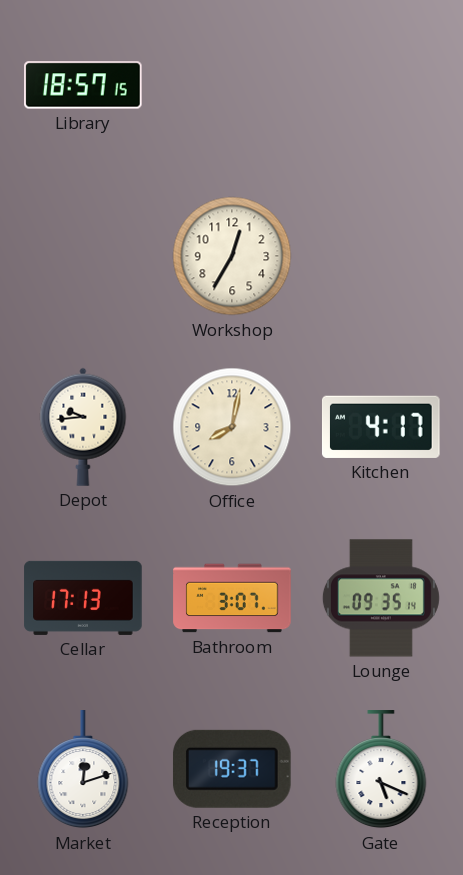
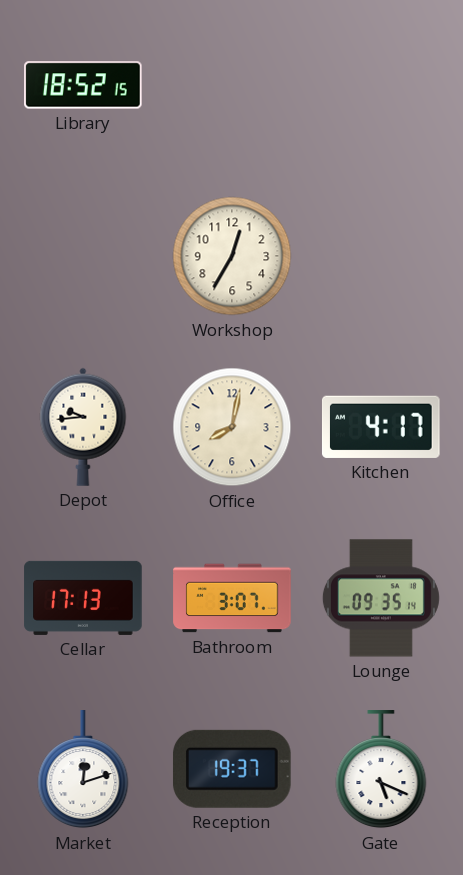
Library: 18:57 -> 18:52
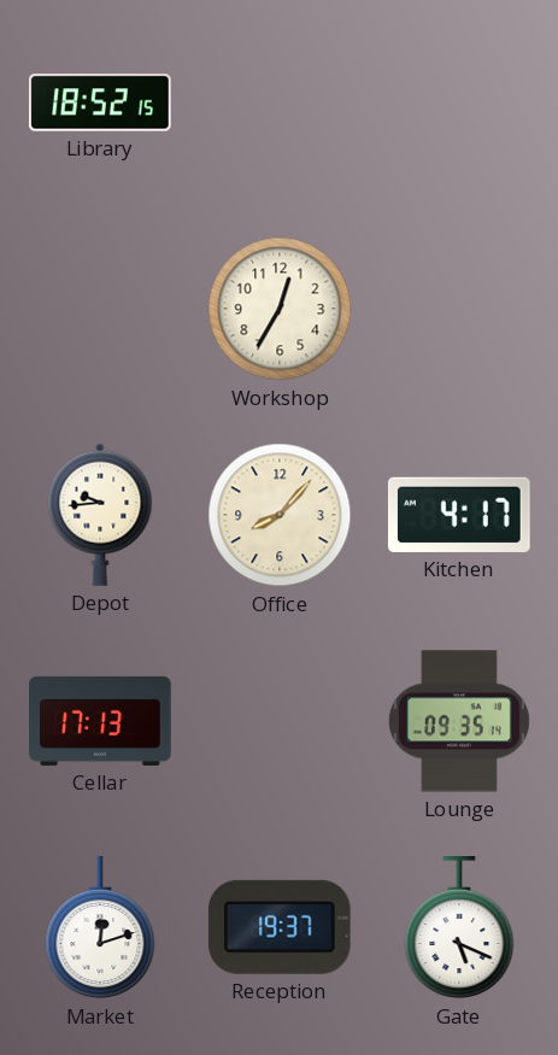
Office: 8:02 -> 8:07
Bathroom: 3:07 -> none
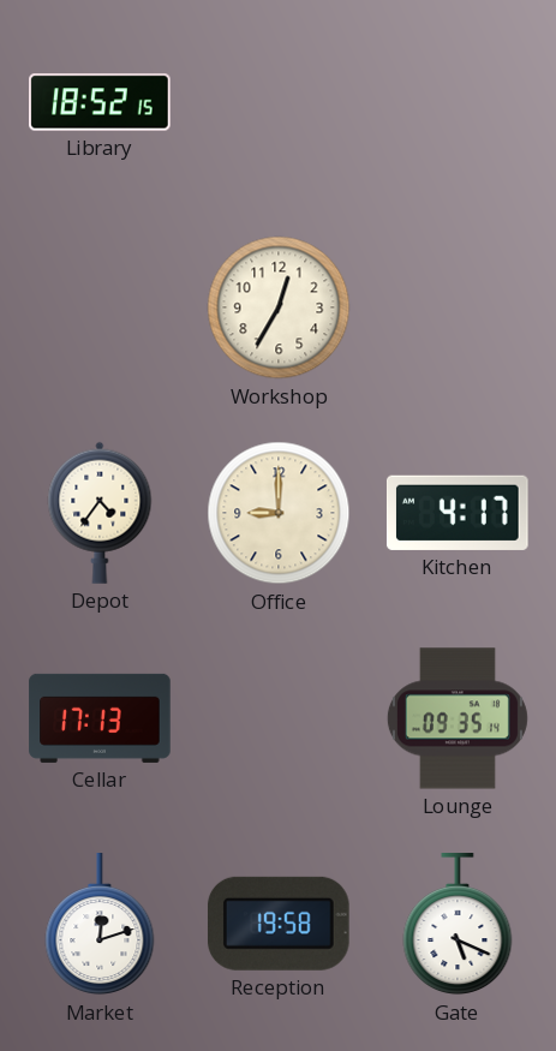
Depot: 9:44 -> 4:36
Office: 8:07 -> 9:00
Reception: 19:37 -> 19:58
